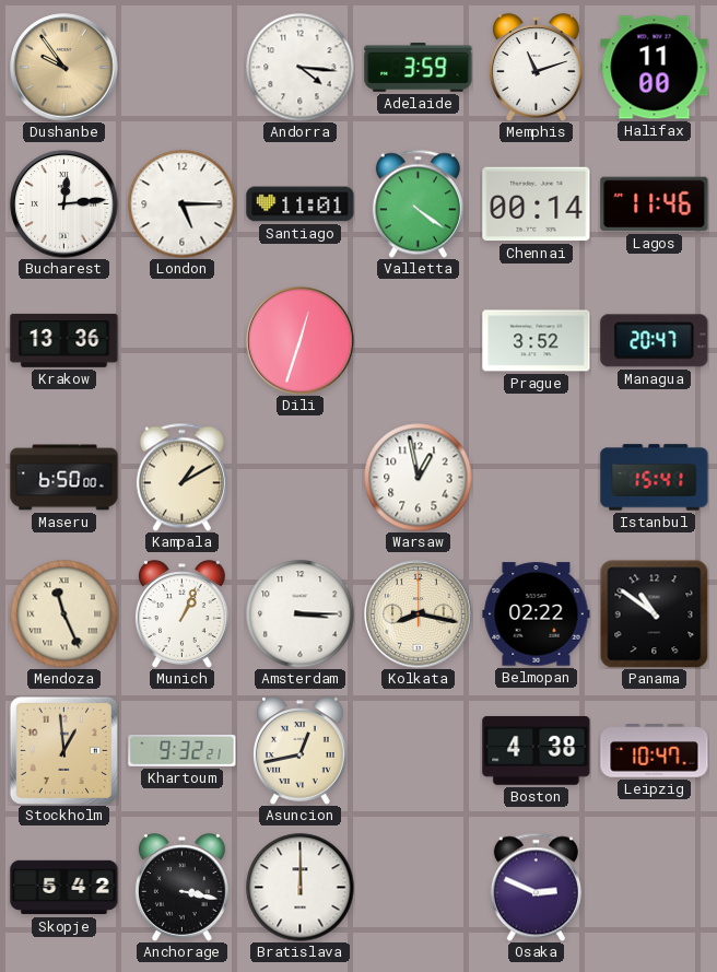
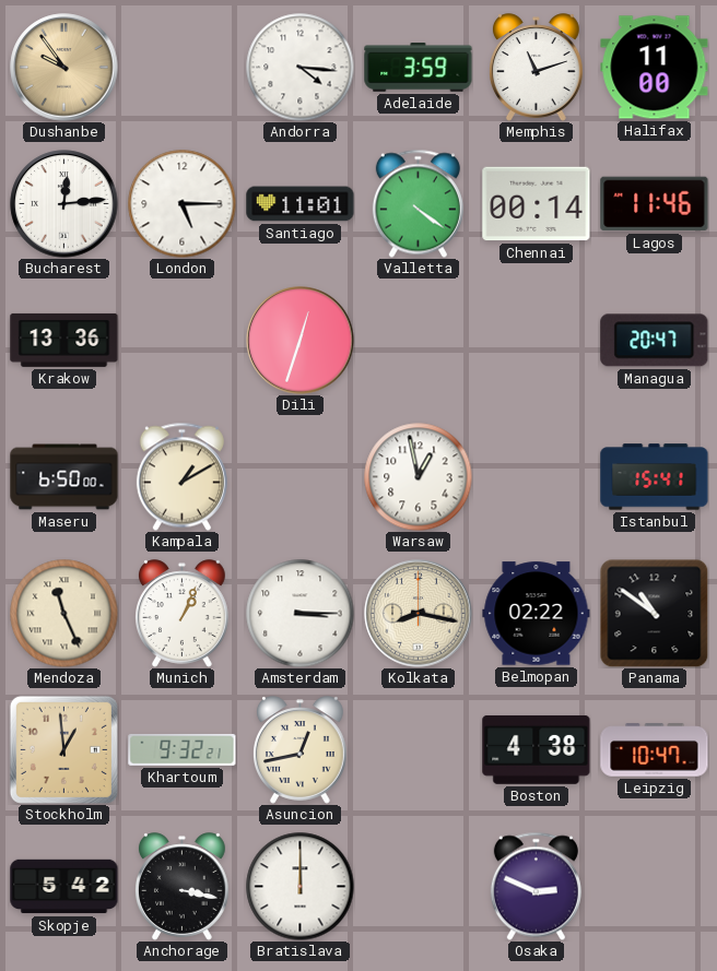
Prague: 3:52 -> none
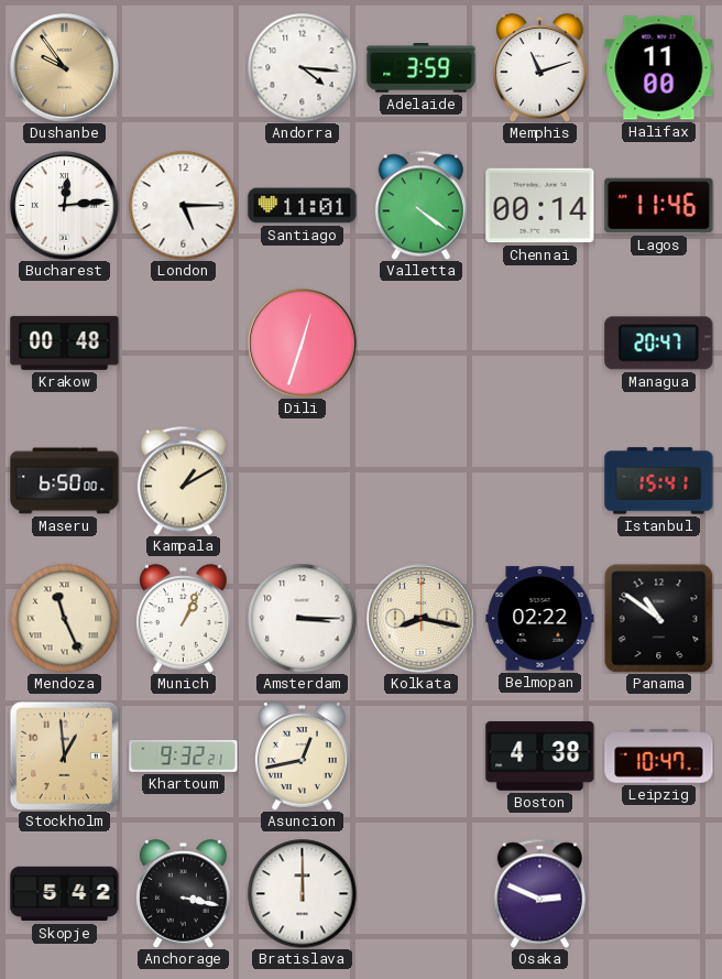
Krakow: 13:36 -> 00:48
Warsaw: 12:58 -> none
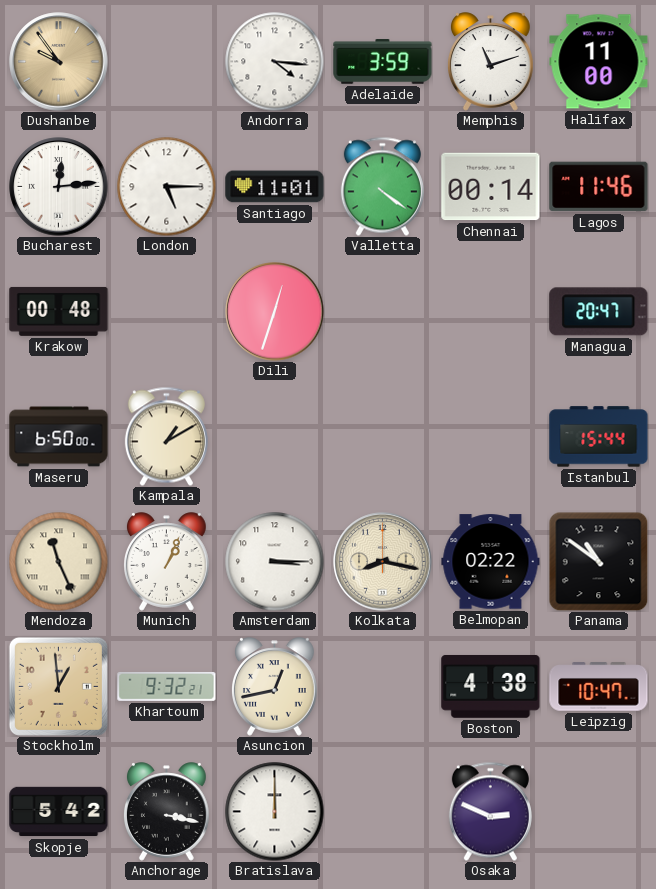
Istanbul: 15:41 -> 15:44
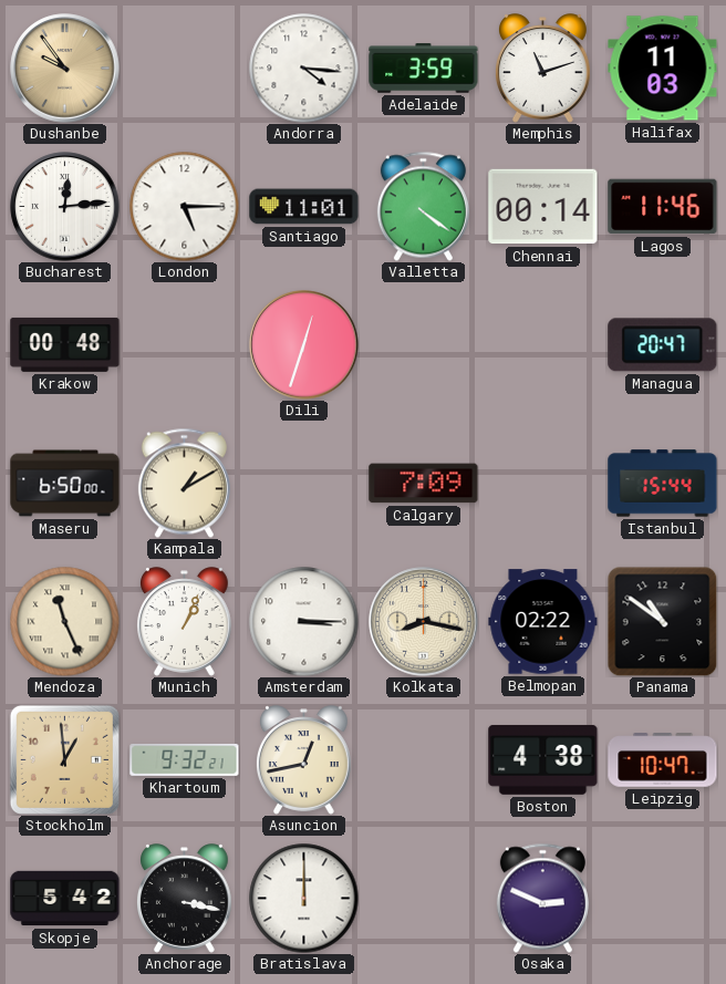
Halifax: 11:00 -> 11:03
Calgary: none -> 7:09
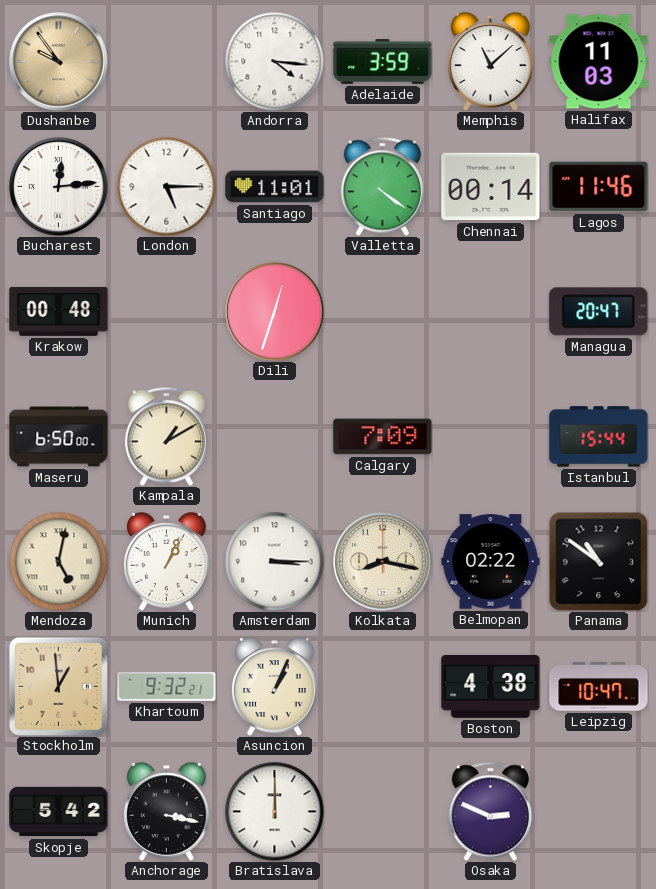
Memphis: 11:12 -> 11:08
Mendoza: 11:26 -> 5:02
Asuncion: 12:43 -> 1:04
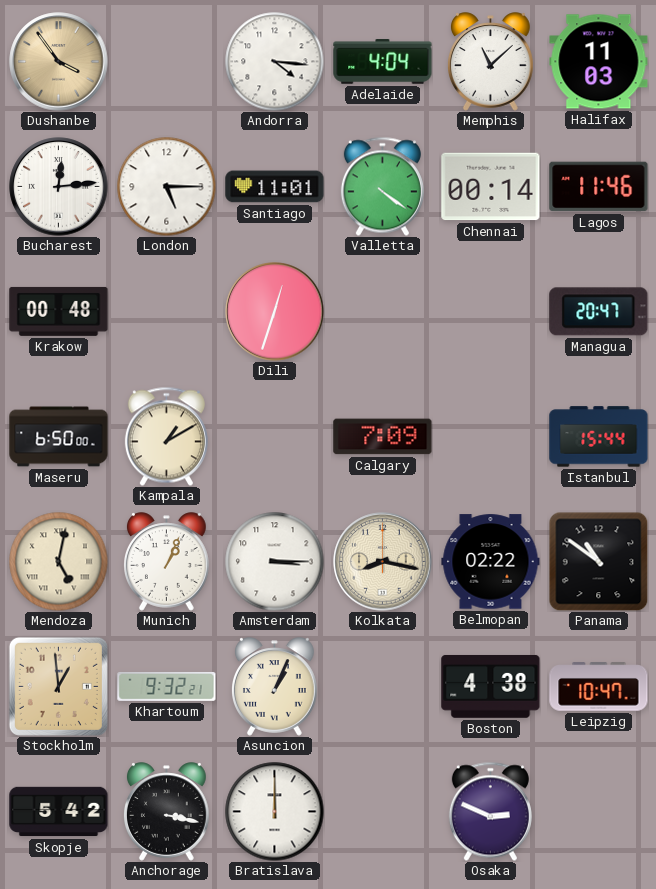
Dushanbe: 9:54 -> 3:54
Adelaide: 3:59 -> 4:04
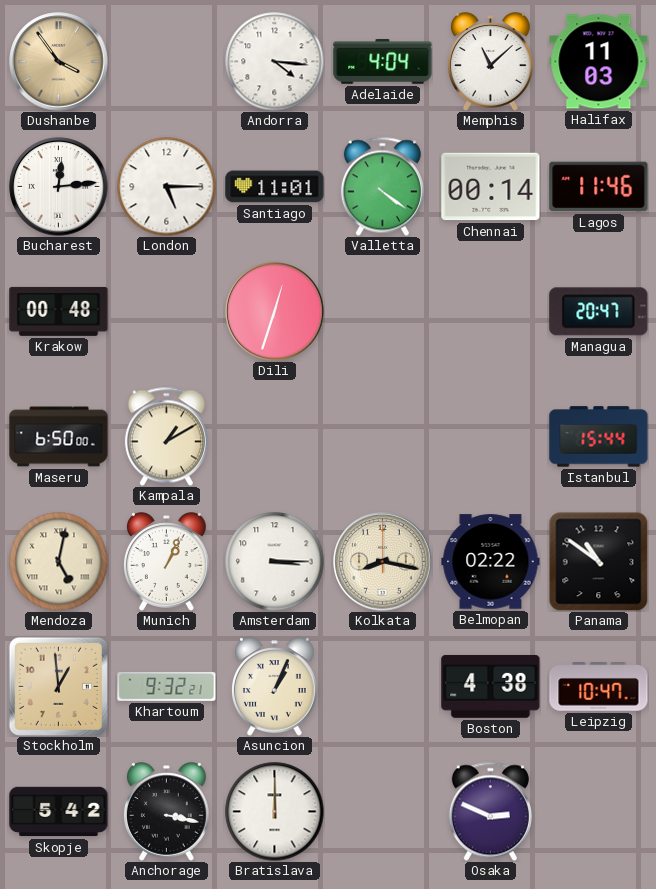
Calgary: 7:09 -> none
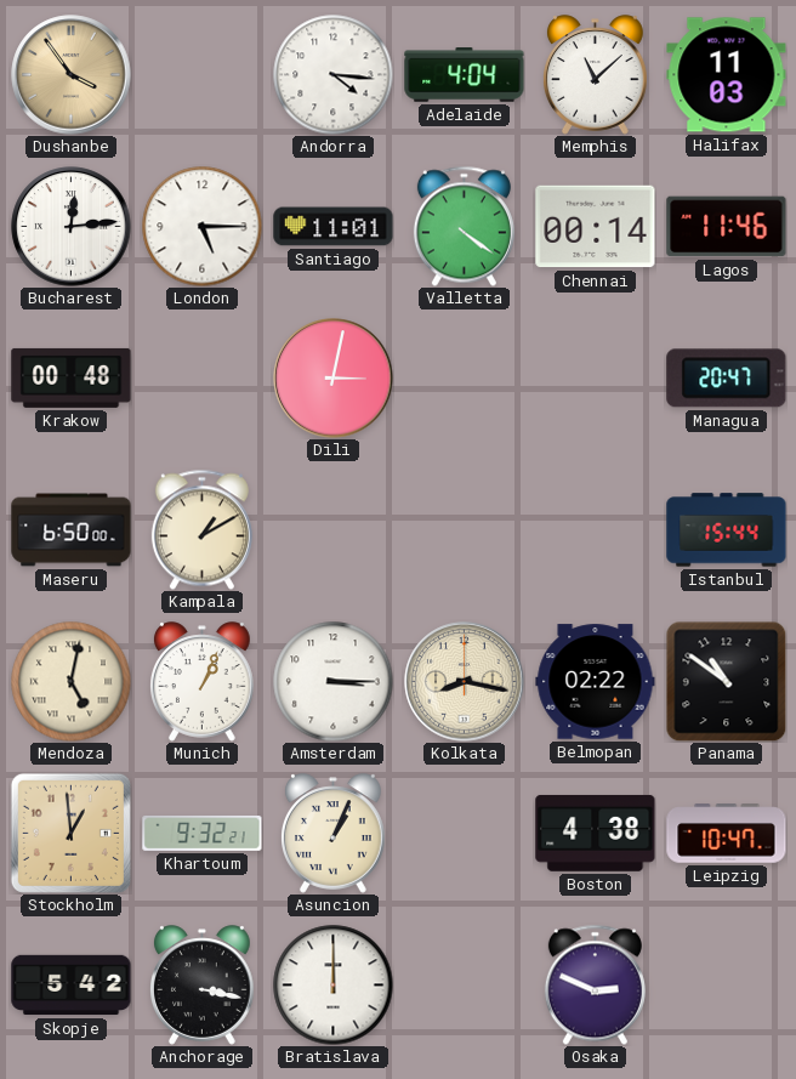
Dili: 12:33 -> 3:02
